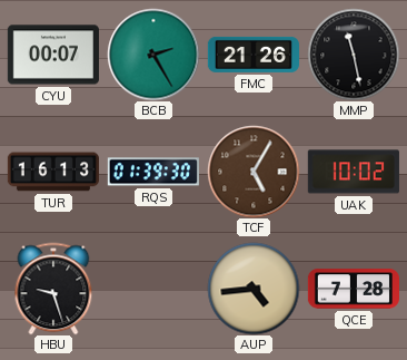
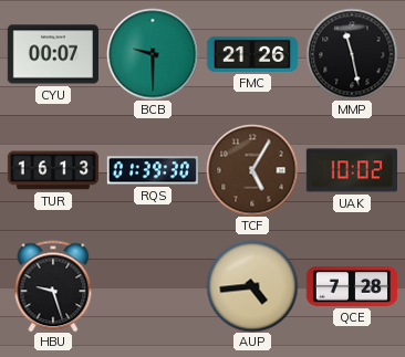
BCB: 2:25 -> 9:30
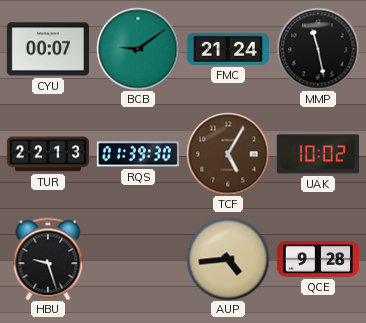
BCB: 9:30 -> 9:09
FMC: 21:26 -> 21:24
TUR: 16:13 -> 22:13
QCE: 7:28 -> 9:28
